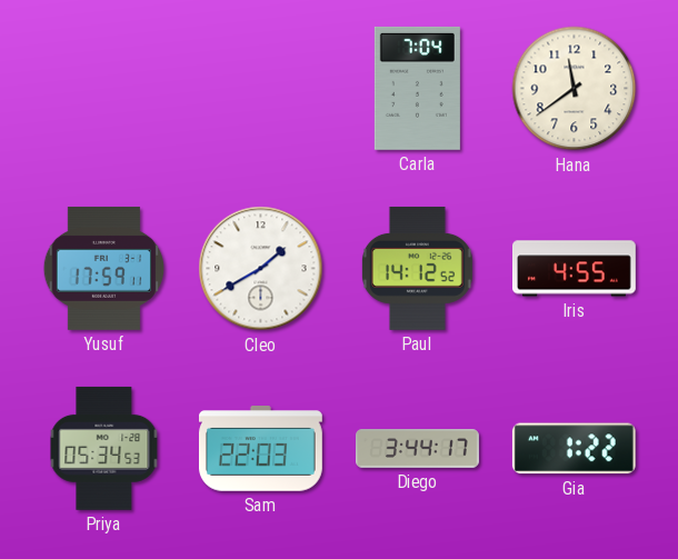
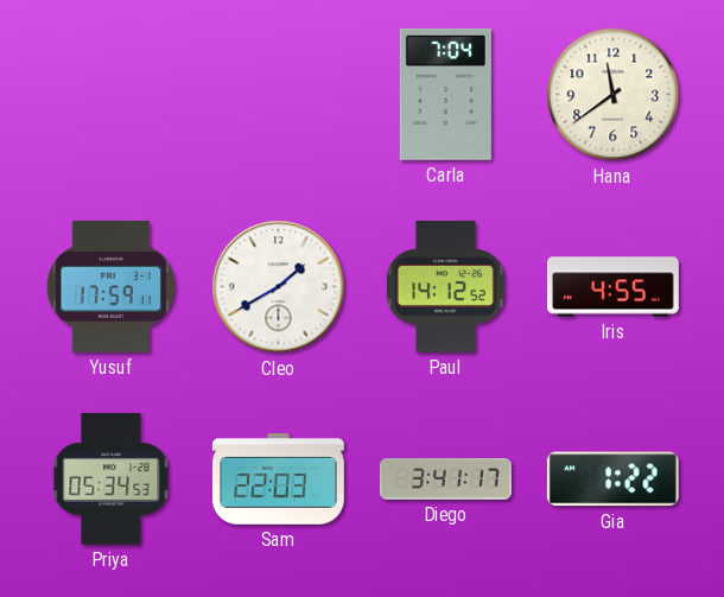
Diego: 3:44 -> 3:41
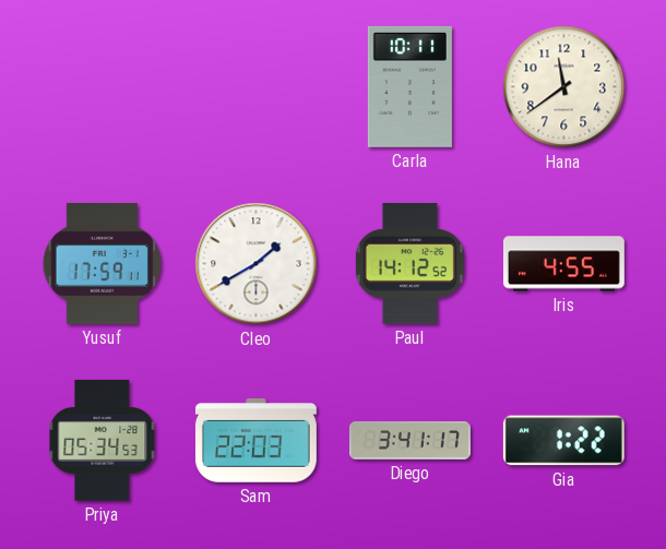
Carla: 7:04 -> 10:11
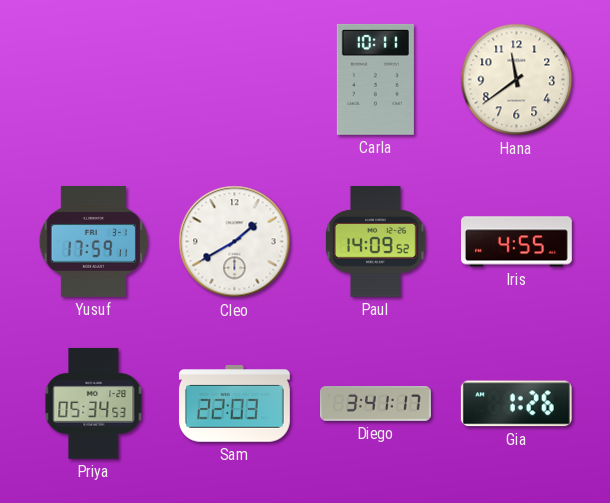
Paul: 14:12 -> 14:09
Gia: 1:22 -> 1:26
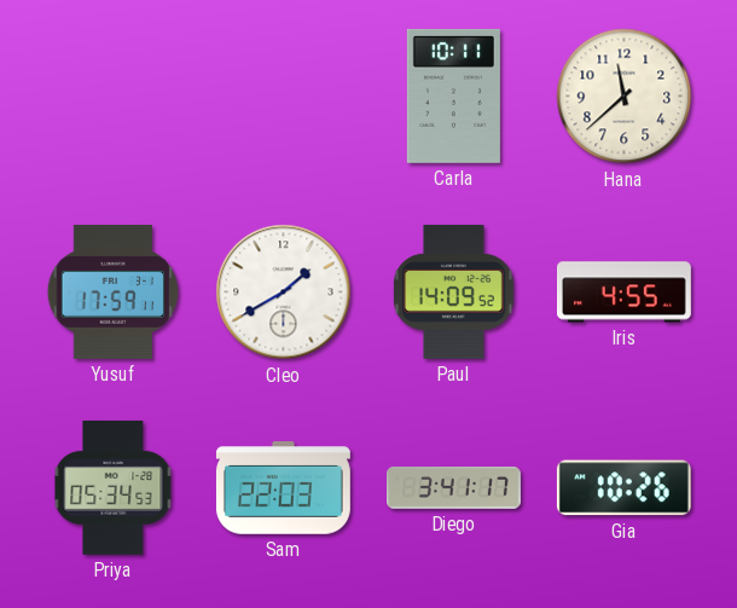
Hana: 11:39 -> 11:38
Gia: 1:26 -> 10:26
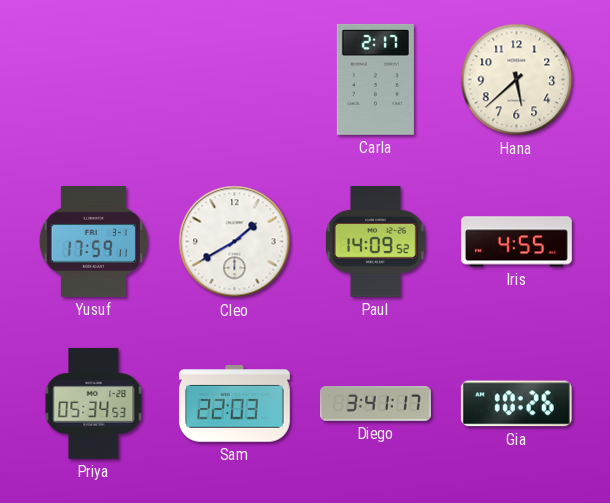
Carla: 10:11 -> 2:17
Hana: 11:38 -> 5:38
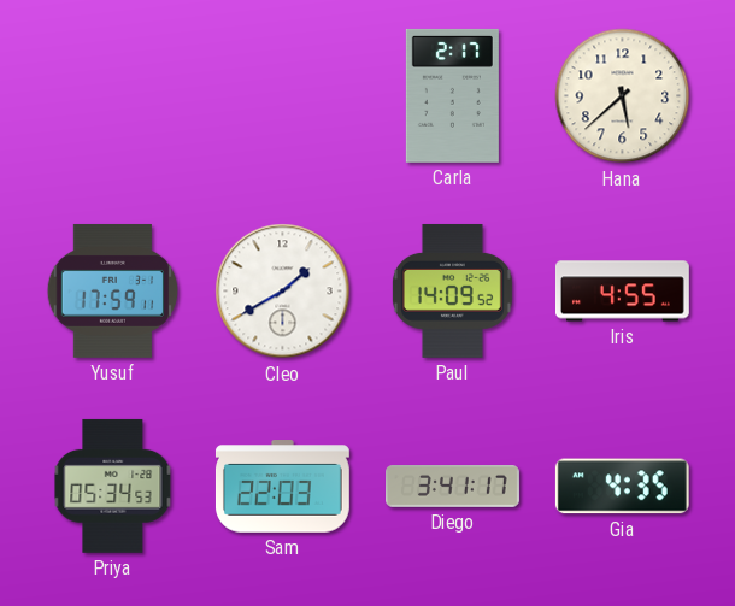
Gia: 10:26 -> 4:35
